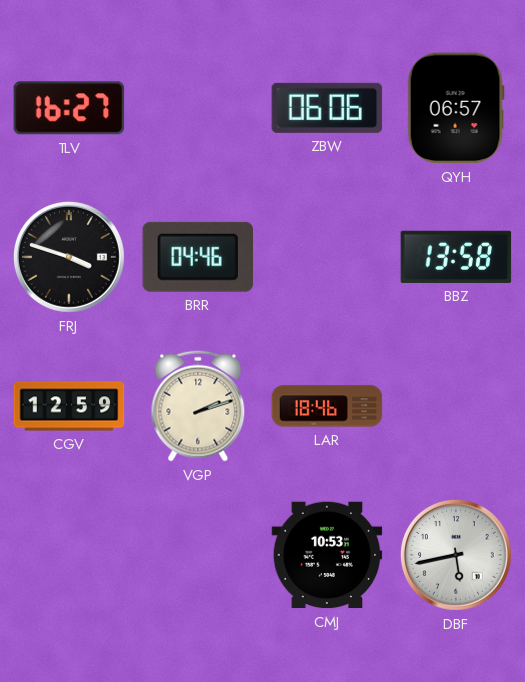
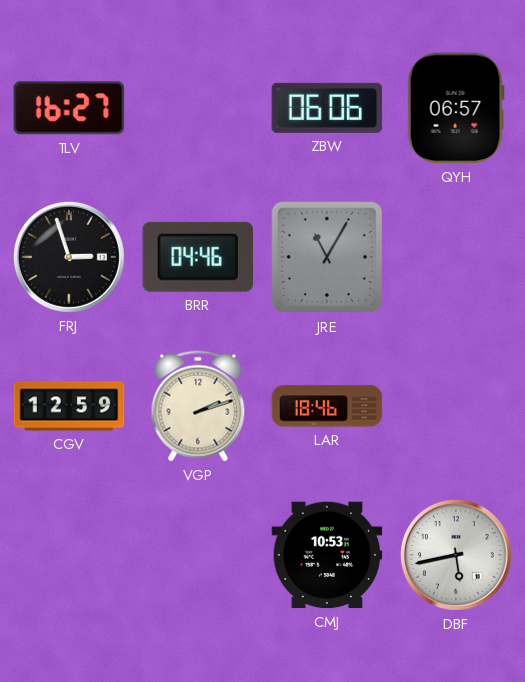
FRJ: 3:48 -> 2:57
JRE: none -> 11:05
BBZ: 13:58 -> none
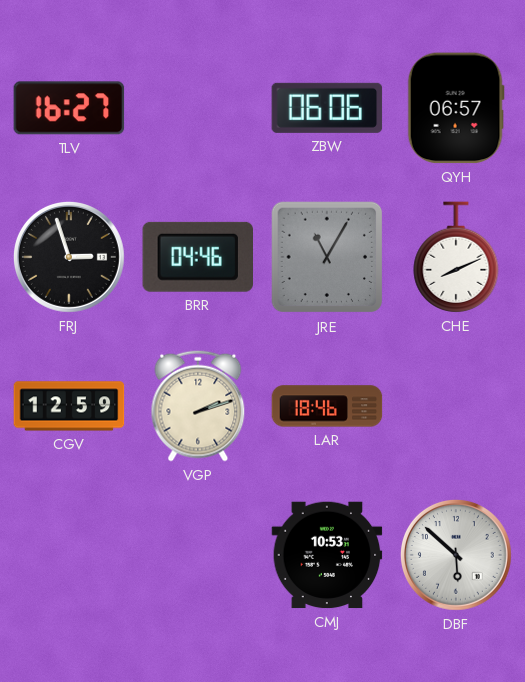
CHE: none -> 8:11
DBF: 5:43 -> 5:52
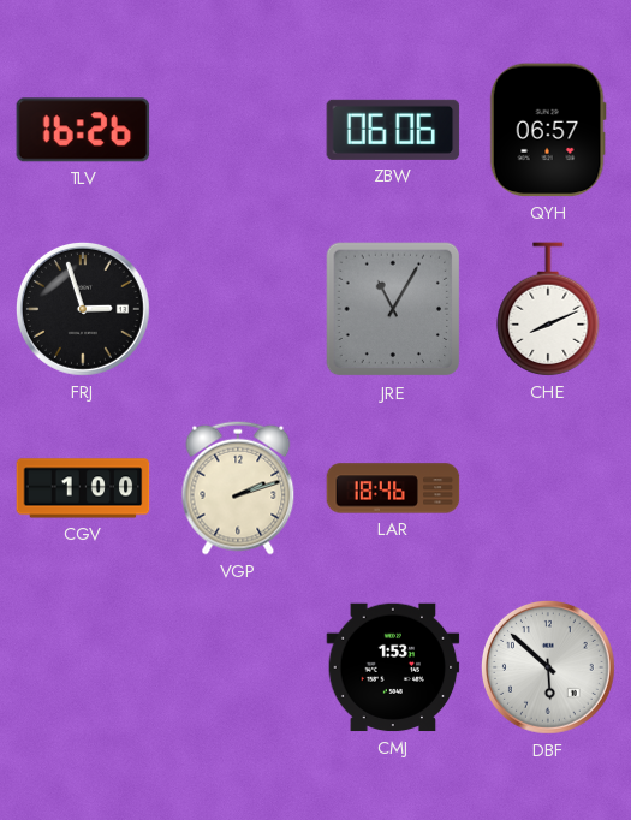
TLV: 16:27 -> 16:26
BRR: 04:46 -> none
CGV: 12:59 -> 1:00
CMJ: 10:53 -> 1:53
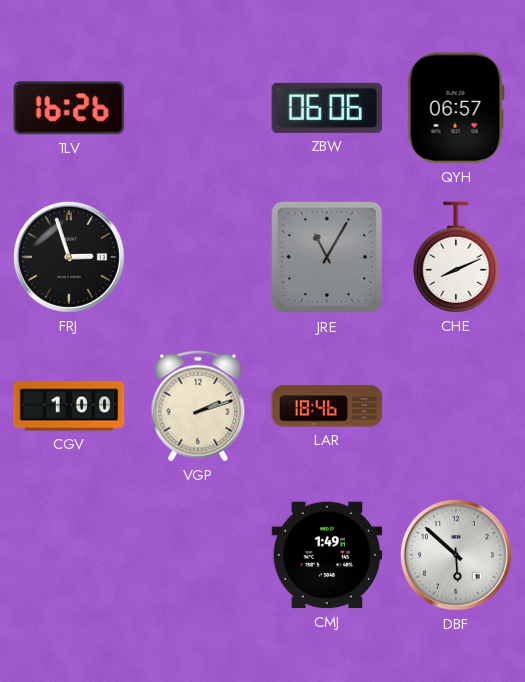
CMJ: 1:53 -> 1:49
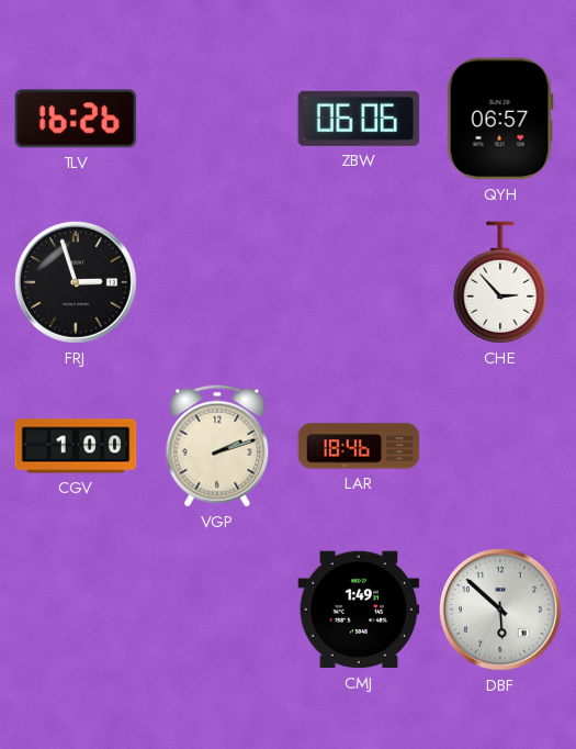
JRE: 11:05 -> none
CHE: 8:11 -> 2:53
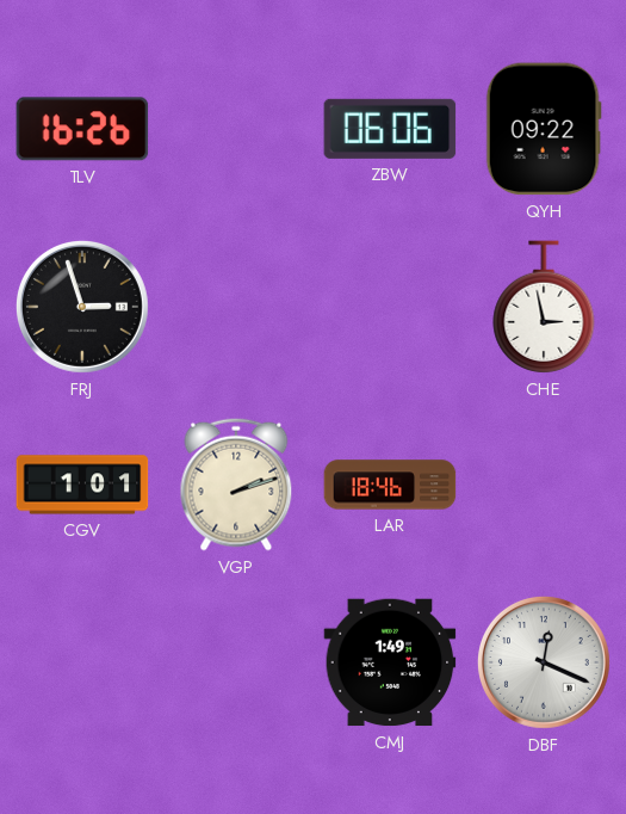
QYH: 06:57 -> 09:22
CHE: 2:53 -> 2:58
CGV: 1:00 -> 1:01
DBF: 5:52 -> 12:19
